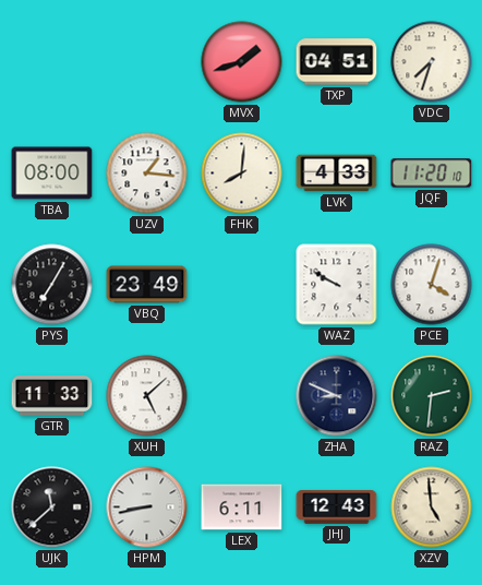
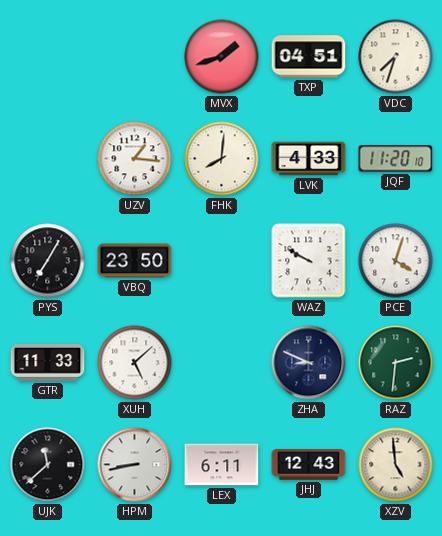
TBA: 08:00 -> none
VBQ: 23:49 -> 23:50
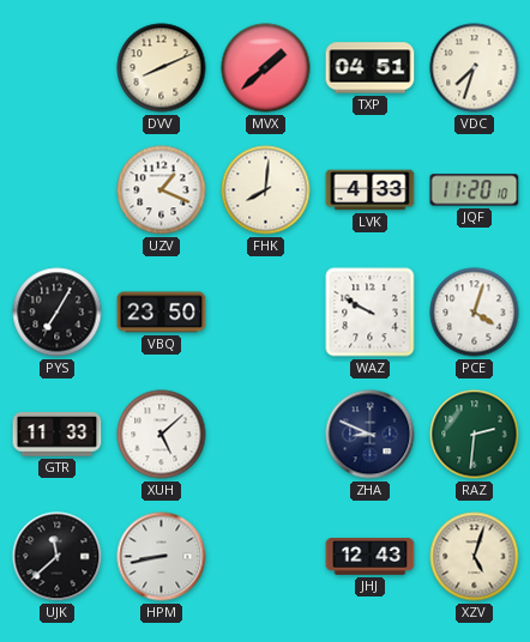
DVV: none -> 8:11
MVX: 1:42 -> 1:38
UZV: 1:16 -> 1:19
LEX: 6:11 -> none
XZV: 4:59 -> 5:03
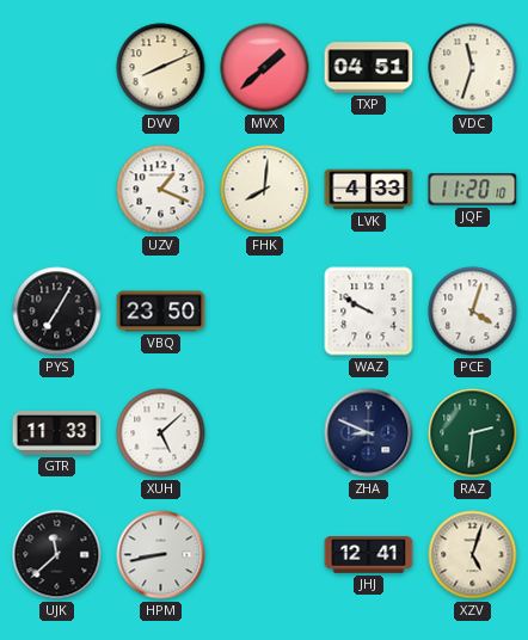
VDC: 7:33 -> 11:33
JHJ: 12:43 -> 12:41
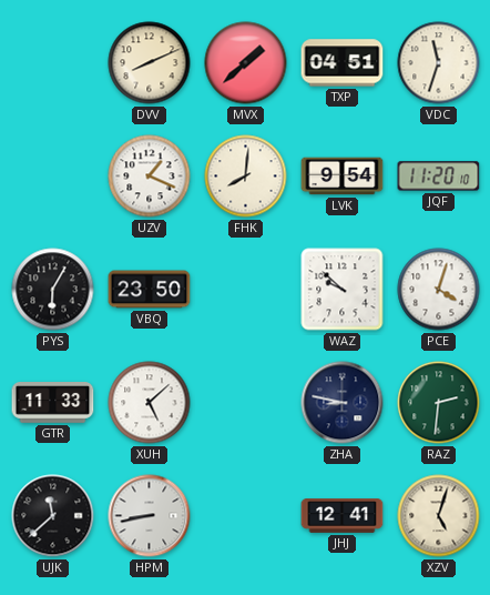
LVK: 4:33 -> 9:54
PYS: 7:05 -> 6:05
WAZ: 9:50 -> 9:52
ZHA: 8:49 -> 8:47
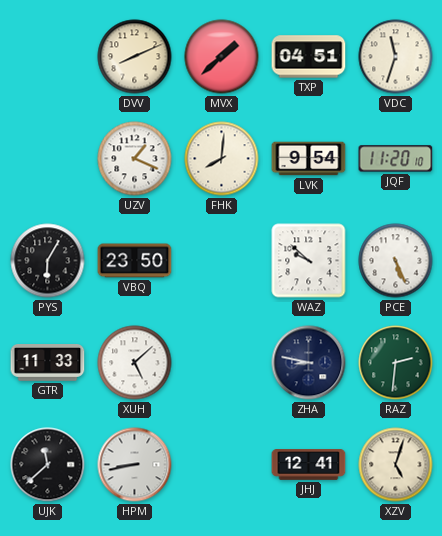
PCE: 4:03 -> 5:26
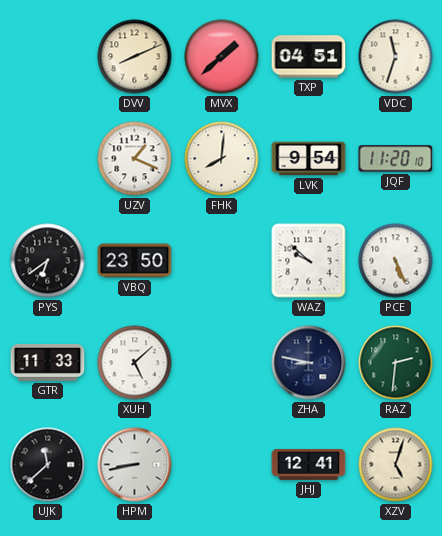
PYS: 6:05 -> 6:39
